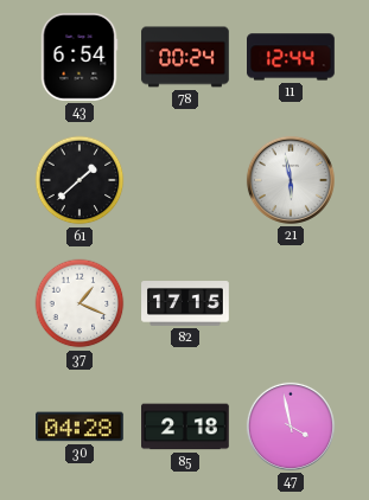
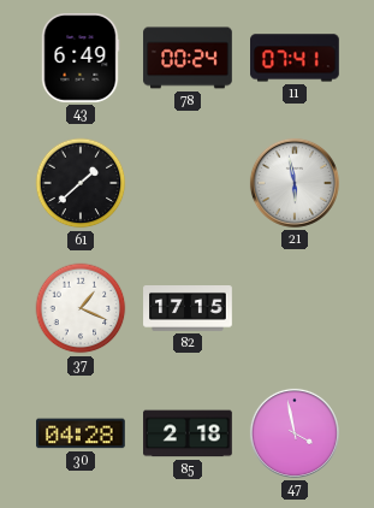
43: 6:54 -> 6:49
11: 12:44 -> 07:41
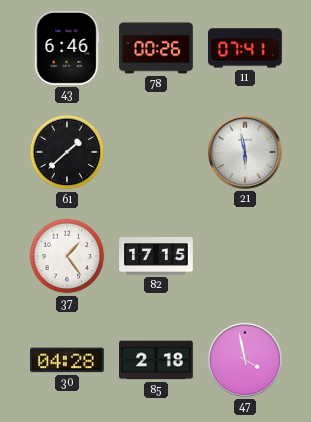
43: 6:49 -> 6:46
78: 00:24 -> 00:26
37: 1:19 -> 1:24
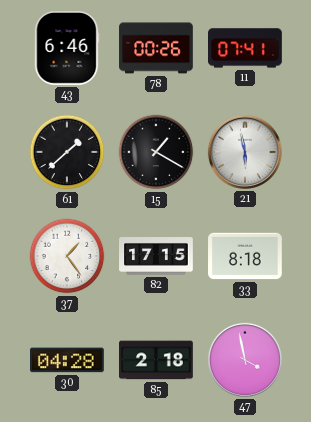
15: none -> 1:20
33: none -> 8:18
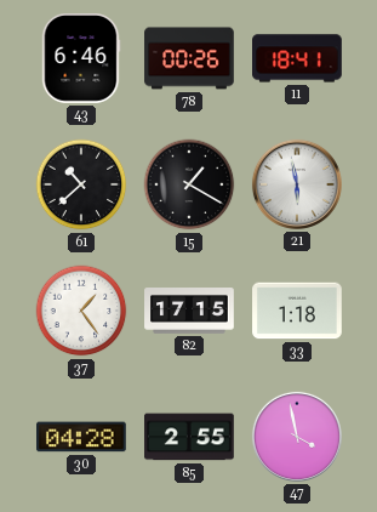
11: 07:41 -> 18:41
61: 1:38 -> 10:38
33: 8:18 -> 1:18
85: 2:18 -> 2:55
